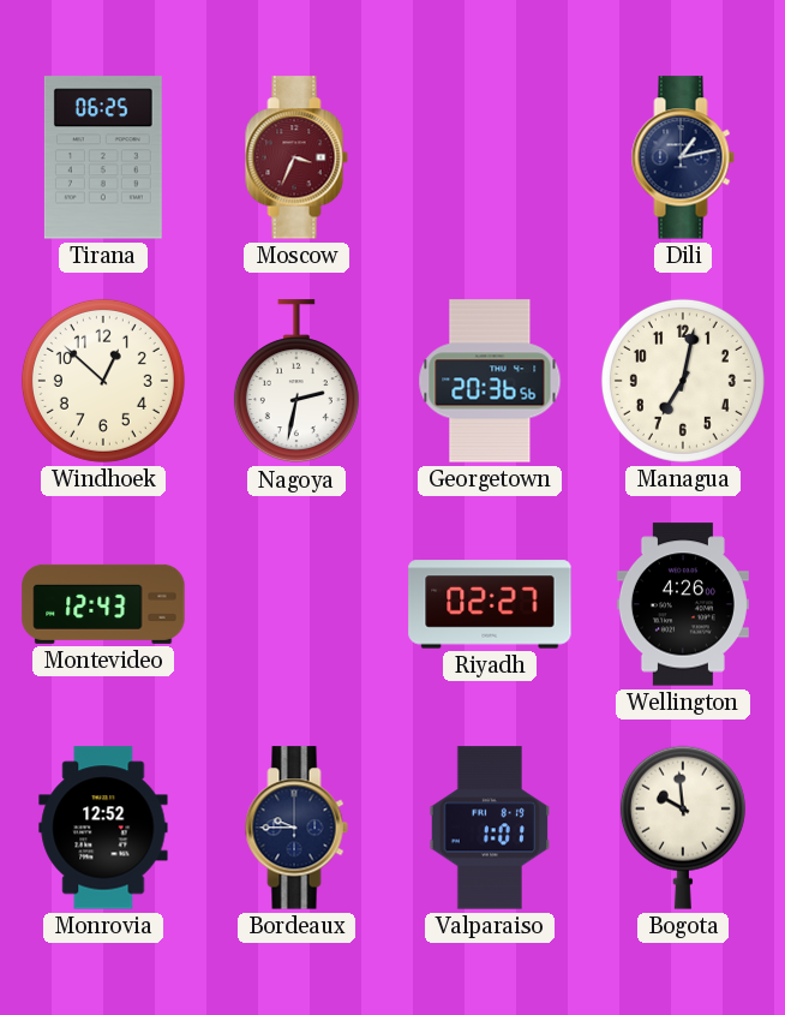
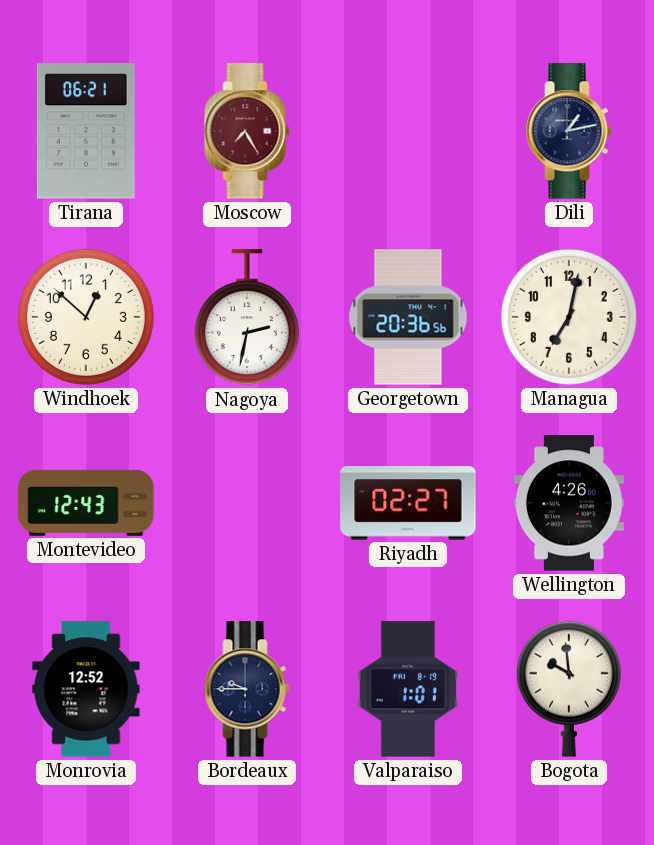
Tirana: 06:25 -> 06:21
Moscow: 3:34 -> 7:25
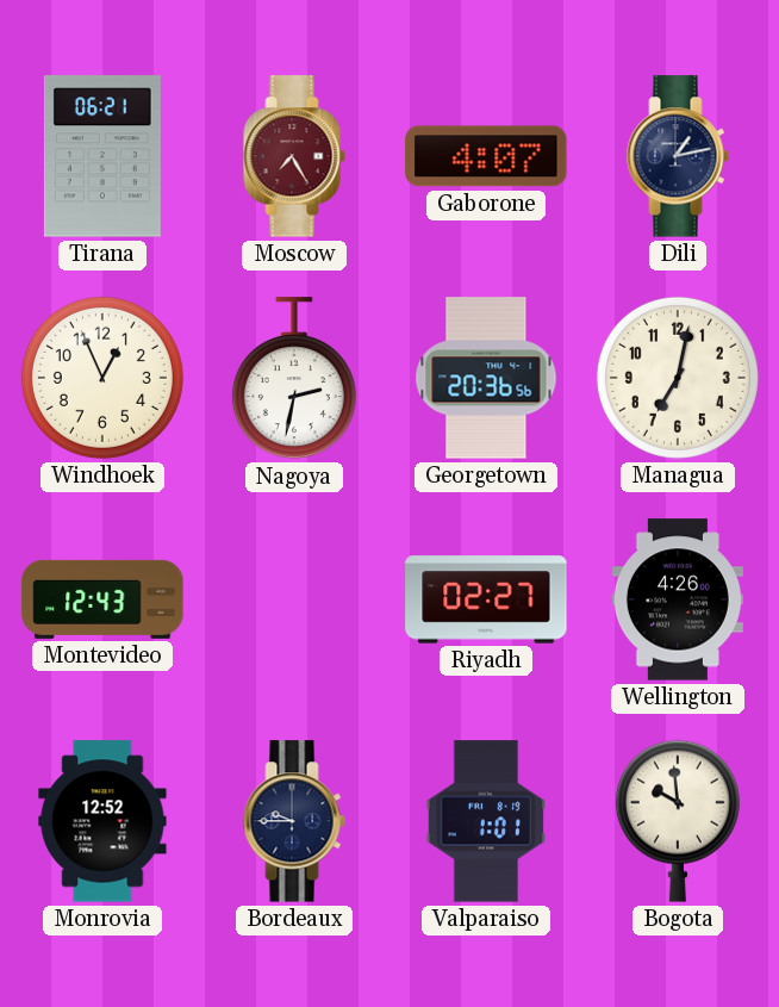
Gaborone: none -> 4:07
Windhoek: 12:52 -> 12:56
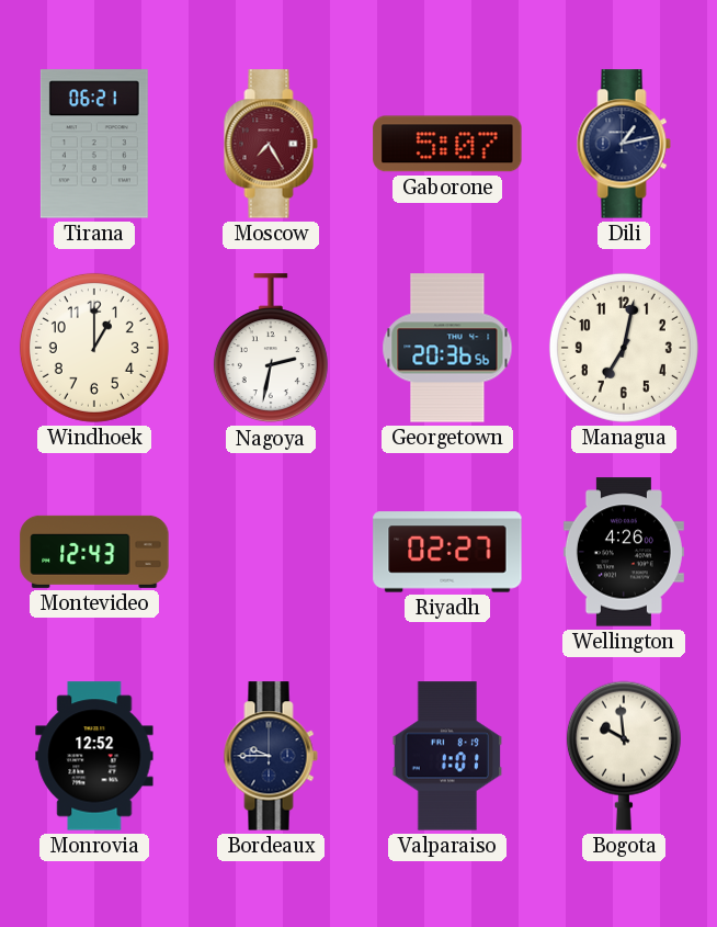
Gaborone: 4:07 -> 5:07
Windhoek: 12:56 -> 1:00
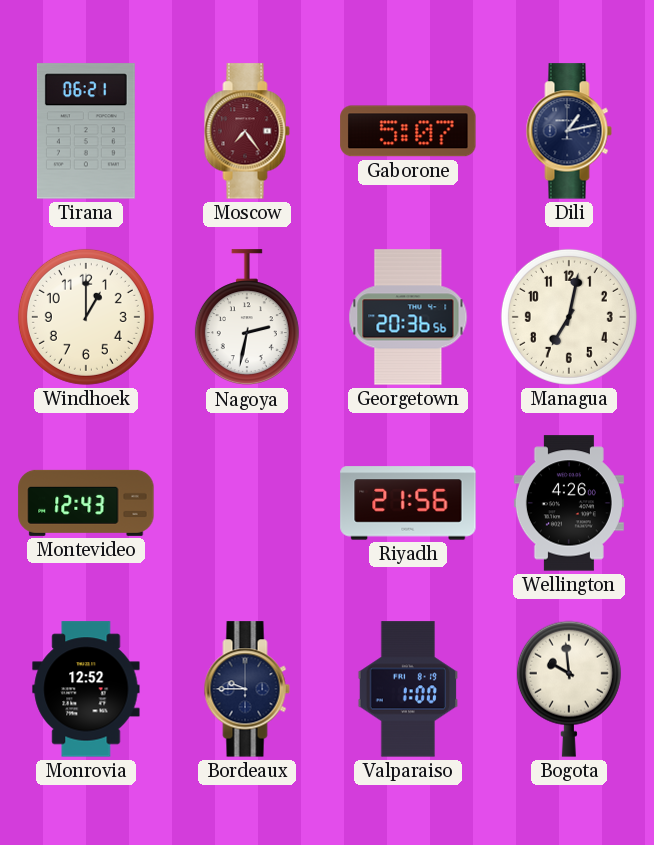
Moscow: 7:25 -> 7:24
Riyadh: 02:27 -> 21:56
Valparaiso: 1:01 -> 1:00
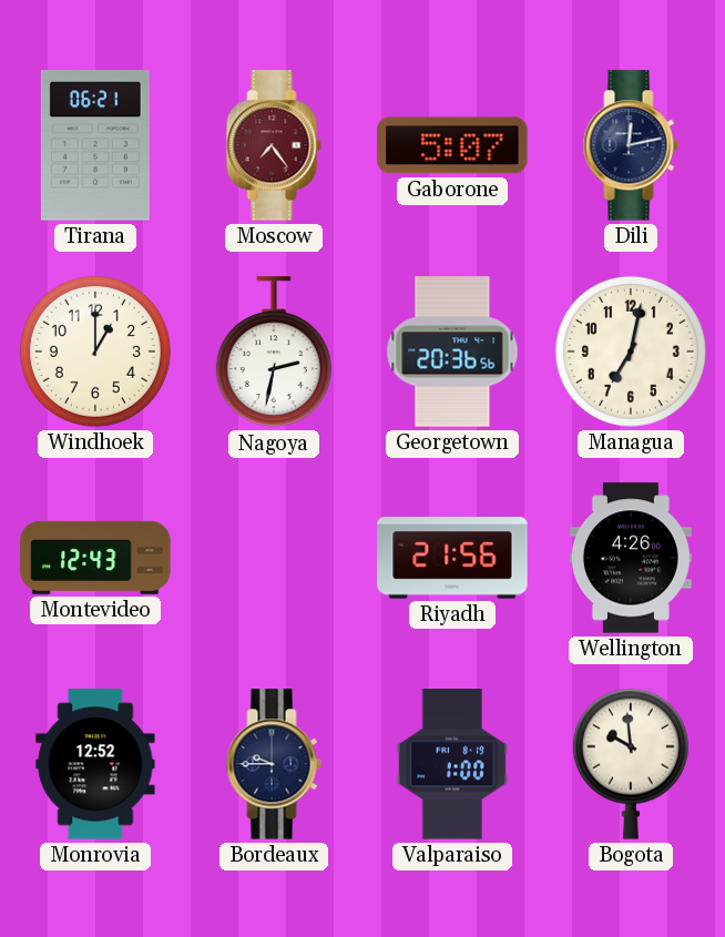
Dili: 1:13 -> 12:13
